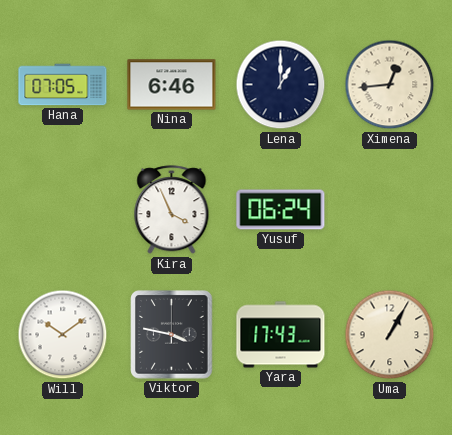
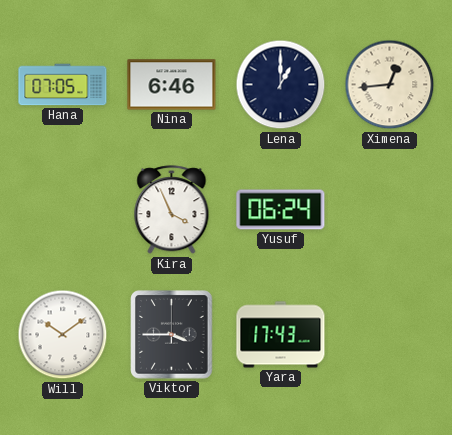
Viktor: 3:47 -> 3:45
Uma: 1:05 -> none
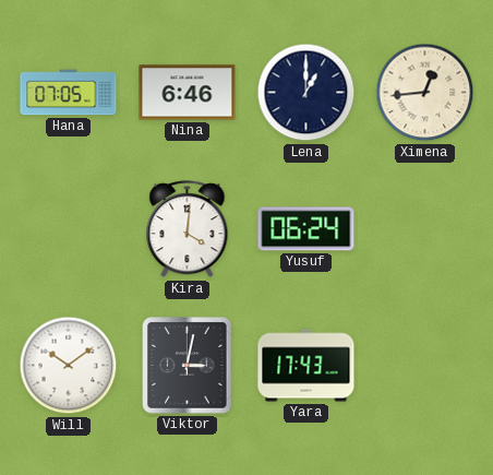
Kira: 3:56 -> 4:01
Viktor: 3:45 -> 3:02
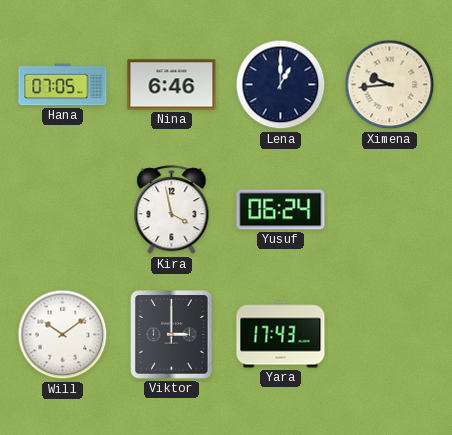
Ximena: 12:44 -> 9:44
Kira: 4:01 -> 3:58
Viktor: 3:02 -> 3:00
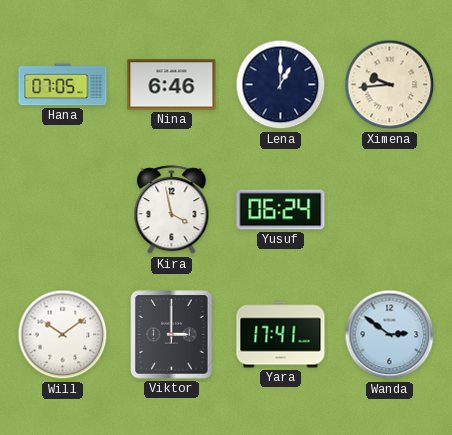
Yara: 17:43 -> 17:41
Wanda: none -> 2:51
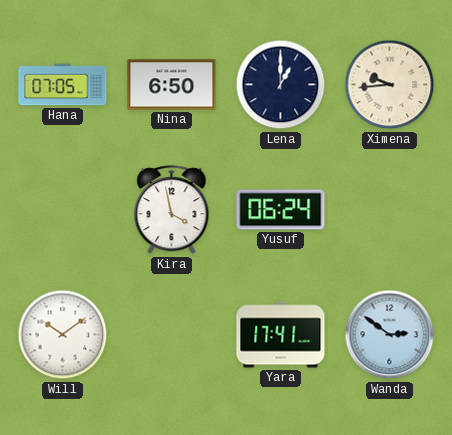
Nina: 6:46 -> 6:50
Viktor: 3:00 -> none
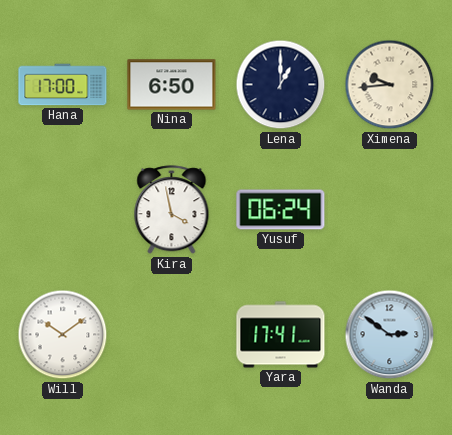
Hana: 07:05 -> 17:00
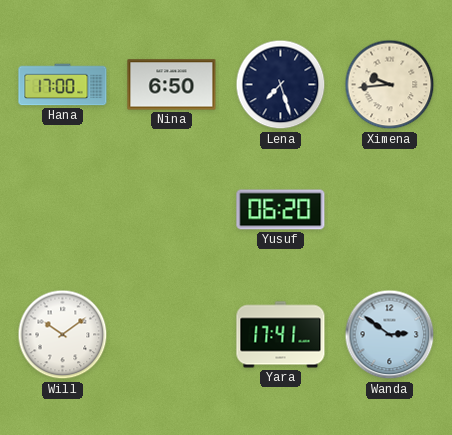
Lena: 1:00 -> 7:27
Kira: 3:58 -> none
Yusuf: 06:24 -> 06:20
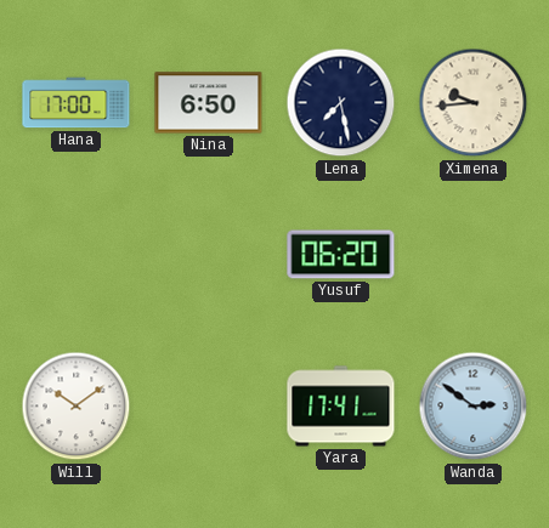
Lena: 7:27 -> 7:28
